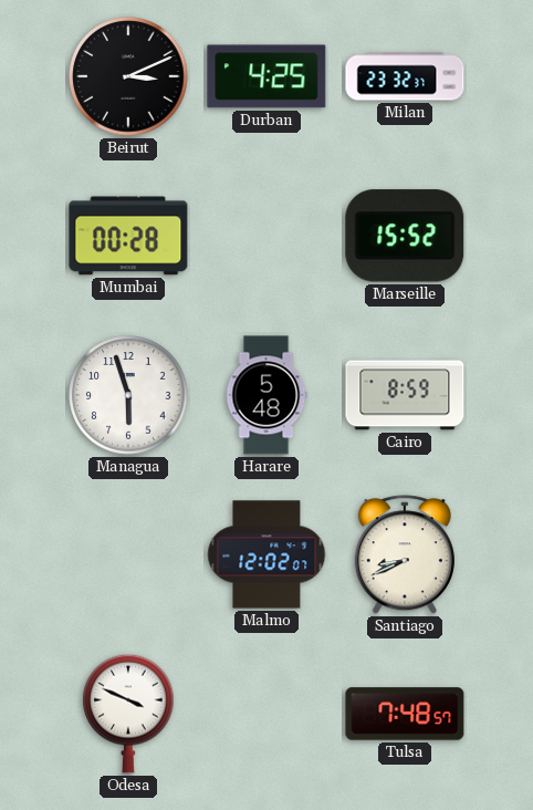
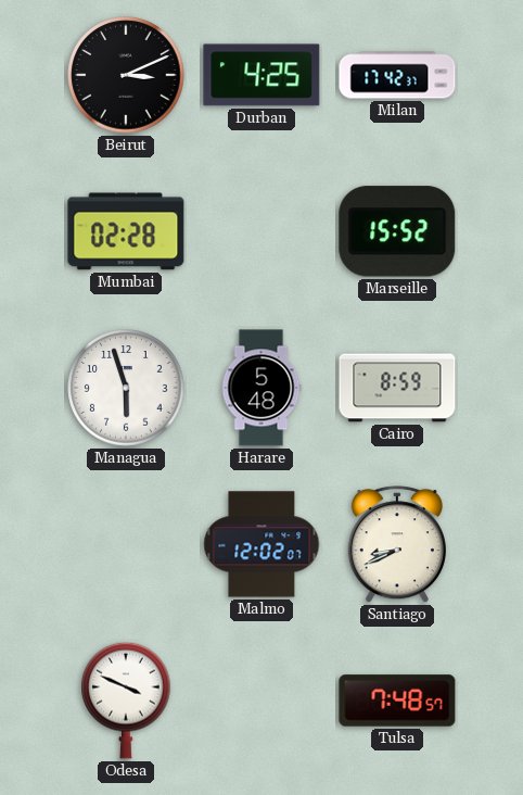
Milan: 23:32 -> 17:42
Mumbai: 00:28 -> 02:28
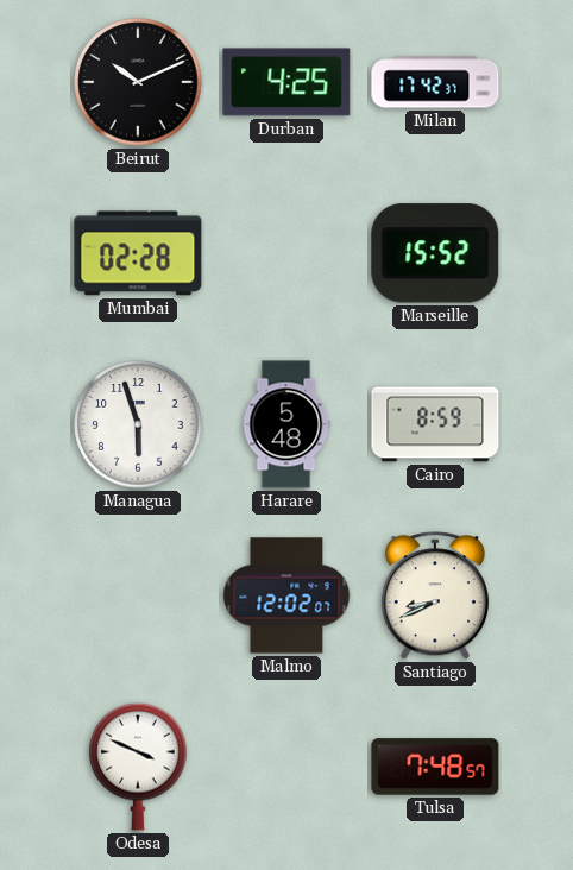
Beirut: 3:11 -> 10:11
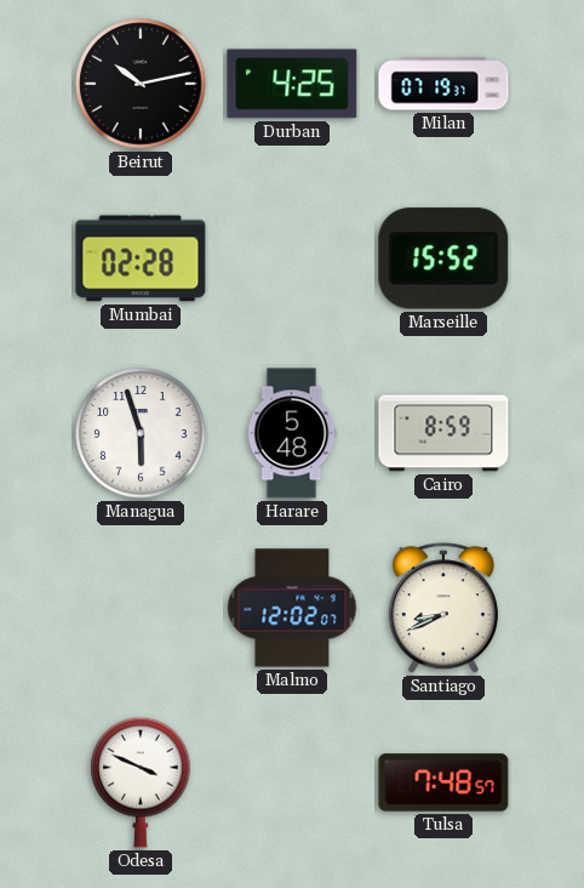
Beirut: 10:11 -> 10:13
Milan: 17:42 -> 07:19
